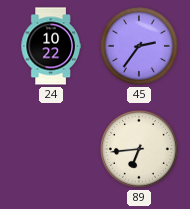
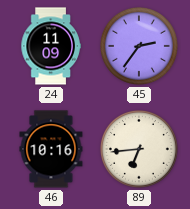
24: 10:22 -> 11:09
46: none -> 10:16
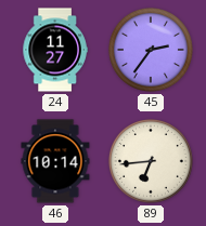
24: 11:09 -> 11:27
46: 10:16 -> 10:14
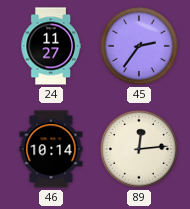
89: 6:44 -> 12:14
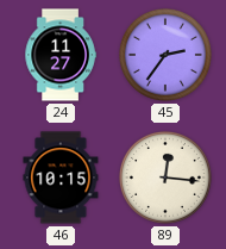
46: 10:14 -> 10:15
89: 12:14 -> 12:16
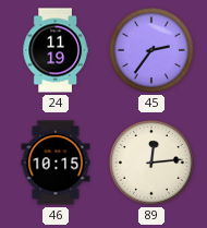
24: 11:27 -> 11:19
89: 12:16 -> 12:14
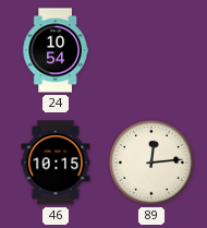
24: 11:19 -> 10:54
45: 2:36 -> none
